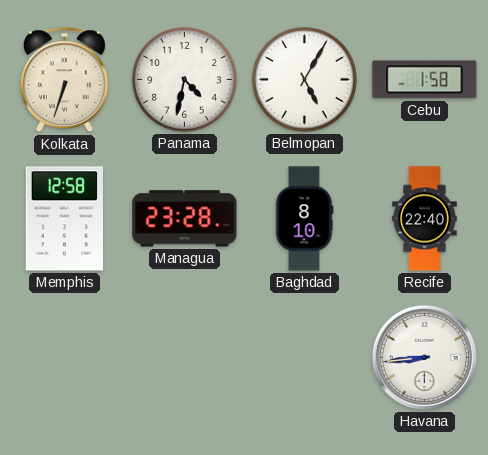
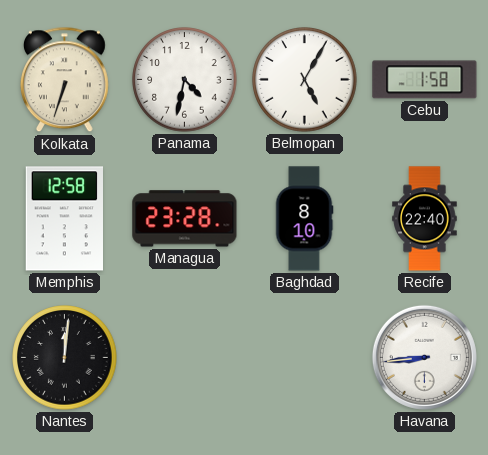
Nantes: none -> 12:01
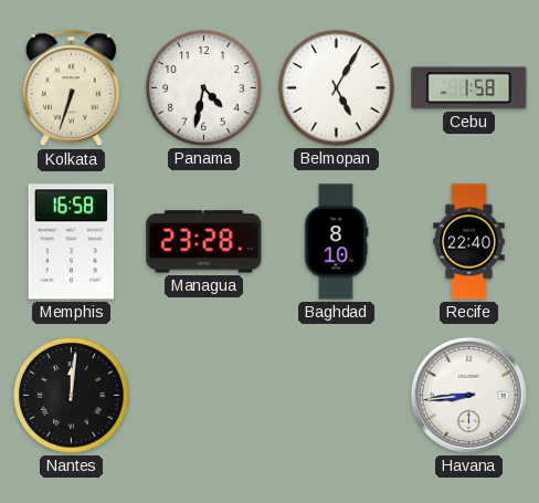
Memphis: 12:58 -> 16:58
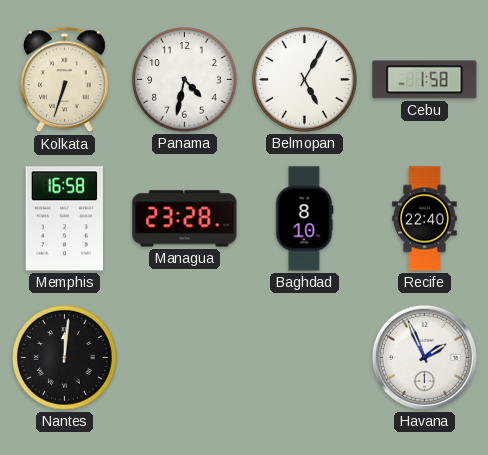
Havana: 8:44 -> 1:56
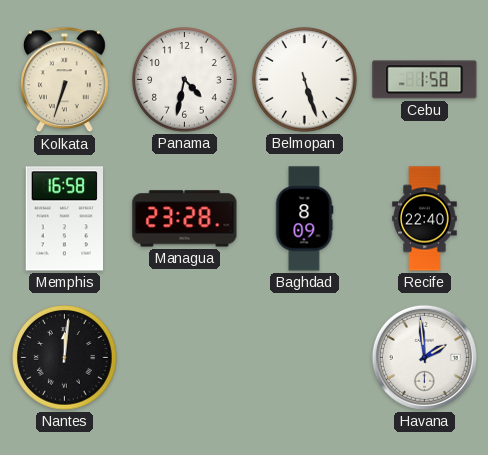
Belmopan: 5:05 -> 5:27
Baghdad: 8:10 -> 8:09
Havana: 1:56 -> 1:59
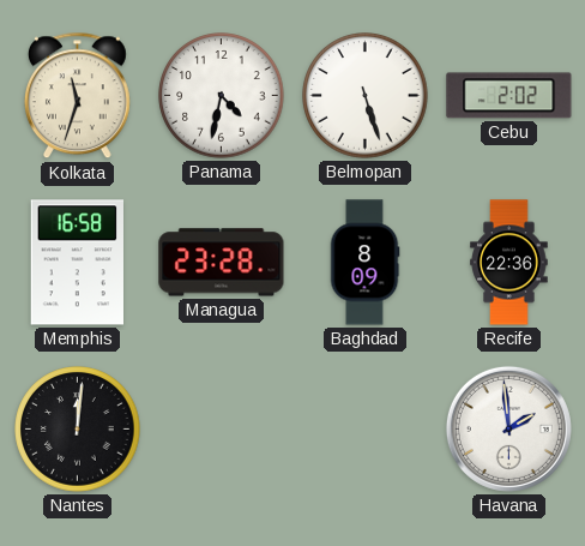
Kolkata: 6:33 -> 11:33
Cebu: 1:58 -> 2:02
Recife: 22:40 -> 22:36
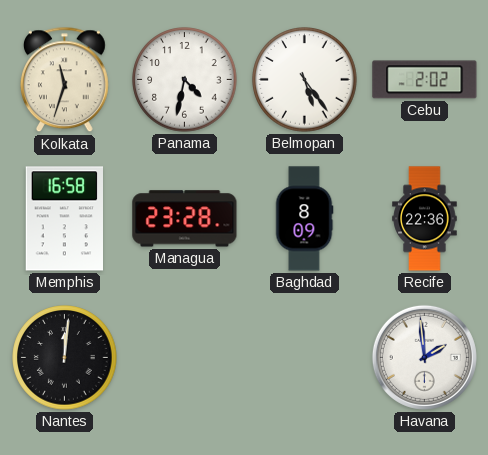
Belmopan: 5:27 -> 5:24
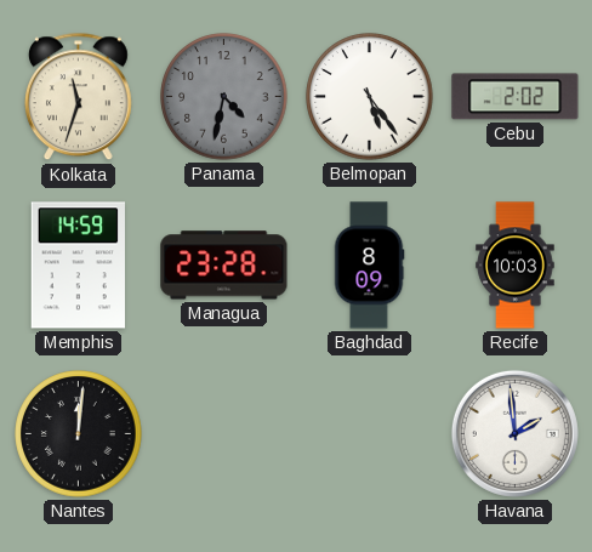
Panama dial: white -> grey
Memphis: 16:58 -> 14:59
Recife: 22:36 -> 10:03
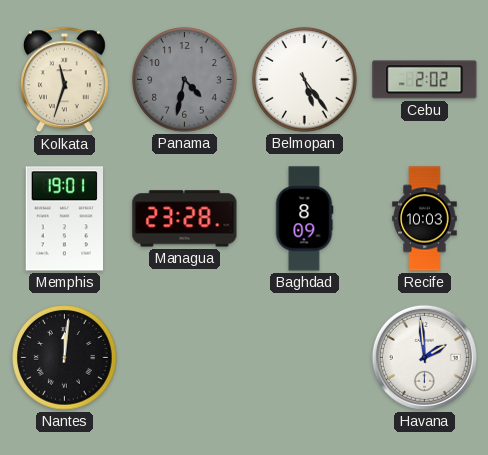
Memphis: 14:59 -> 19:01
